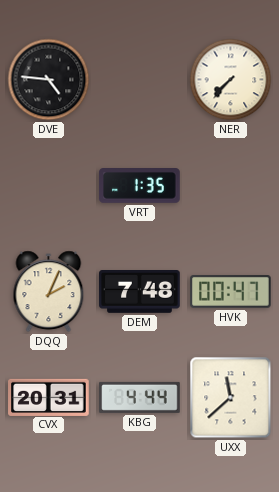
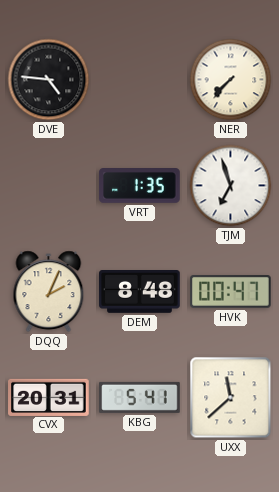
TJM: none -> 6:57
DEM: 7:48 -> 8:48
KBG: 4:44 -> 5:41
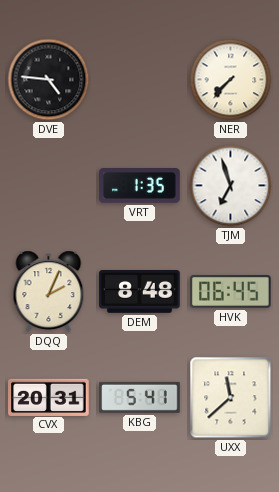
HVK: 00:47 -> 06:45
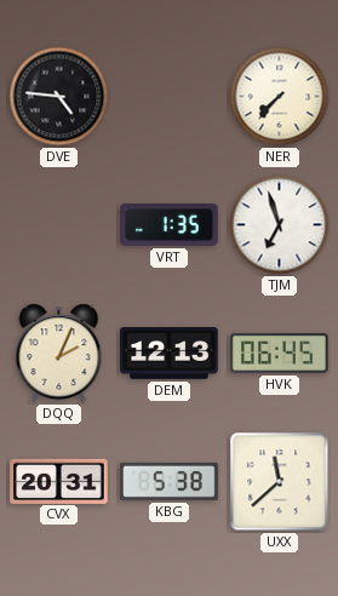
DEM: 8:48 -> 12:13
KBG: 5:41 -> 5:38
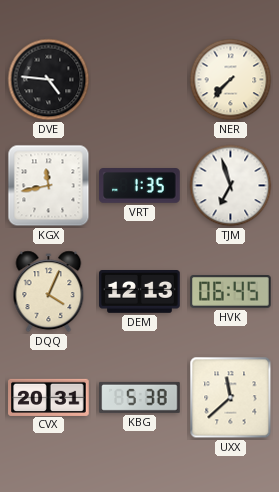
KGX: none -> 11:43
DQQ: 2:04 -> 4:04
